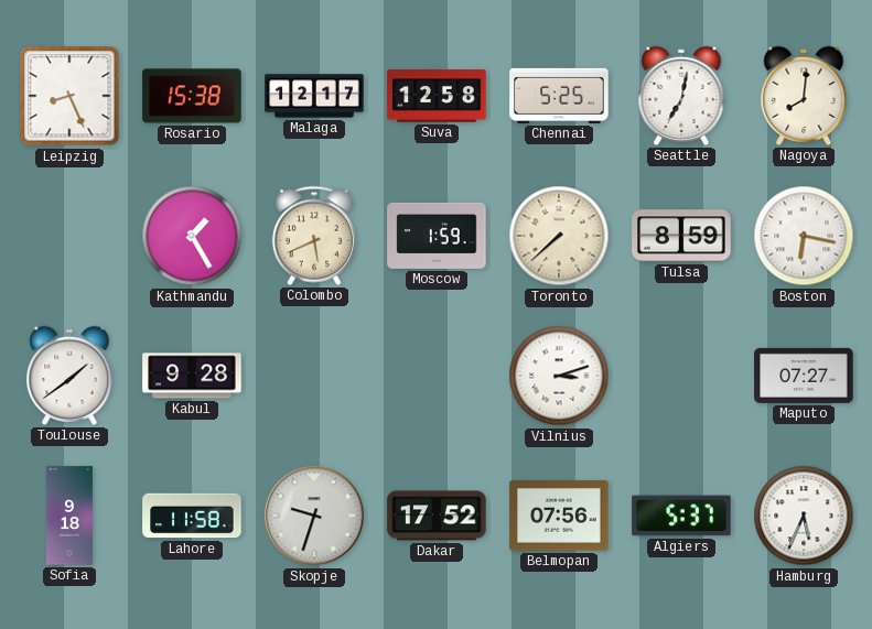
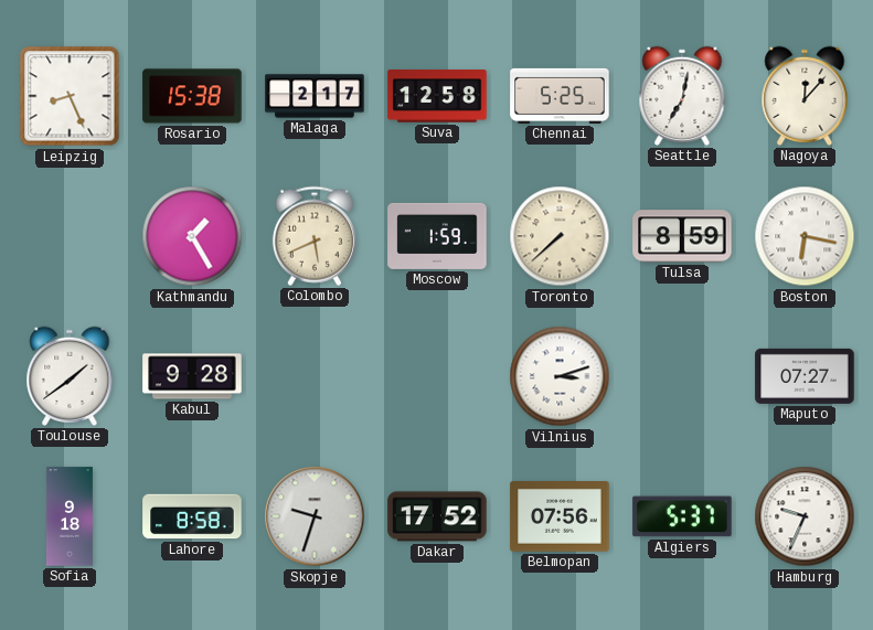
Malaga: 12:17 -> 2:17
Nagoya: 8:01 -> 12:07
Lahore: 11:58 -> 8:58
Hamburg: 5:34 -> 9:34
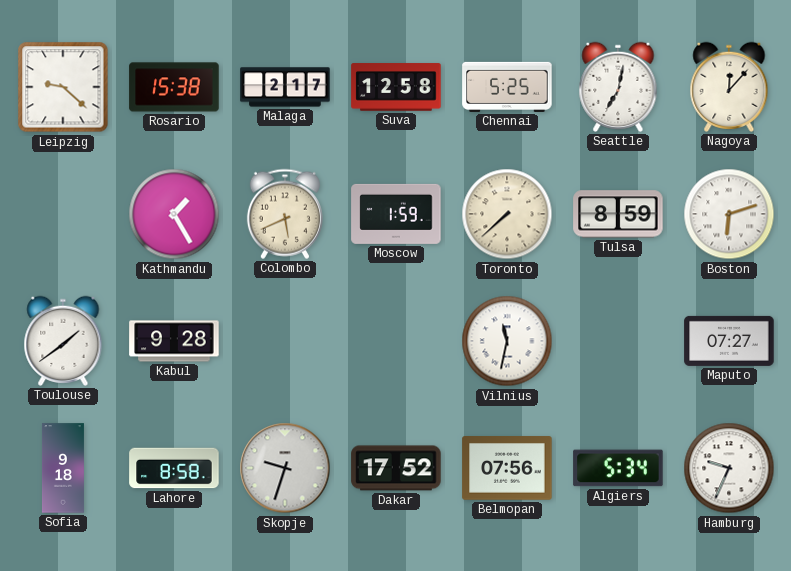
Leipzig: 8:26 -> 9:22
Boston: 6:17 -> 6:12
Vilnius: 3:12 -> 11:32
Algiers: 5:37 -> 5:34
